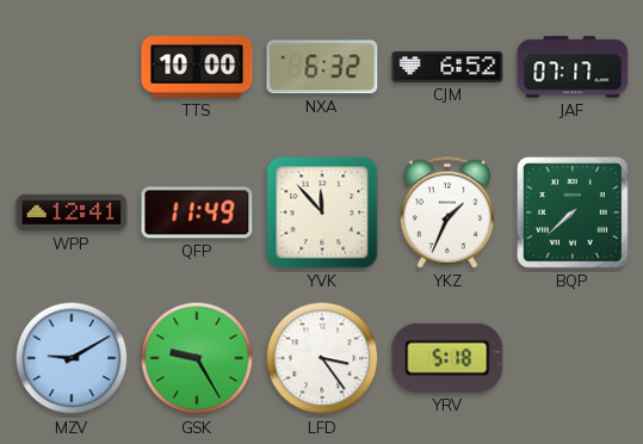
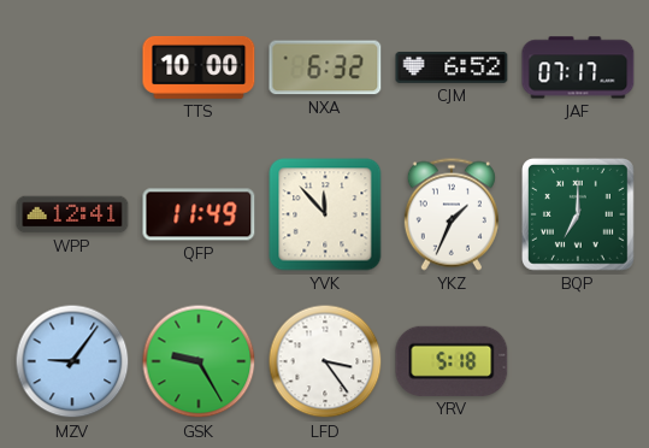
BQP: 7:38 -> 7:00
MZV: 9:10 -> 9:06
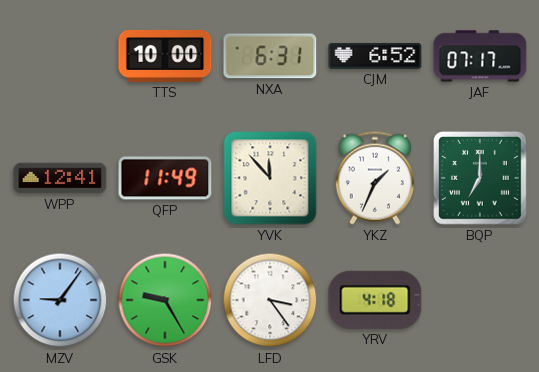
NXA: 6:32 -> 6:31
YRV: 5:18 -> 4:18
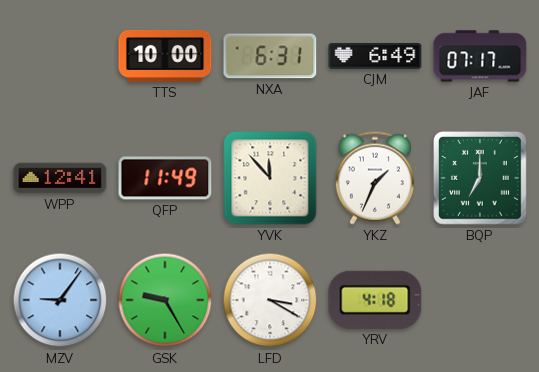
CJM: 6:52 -> 6:49
LFD: 3:24 -> 3:20
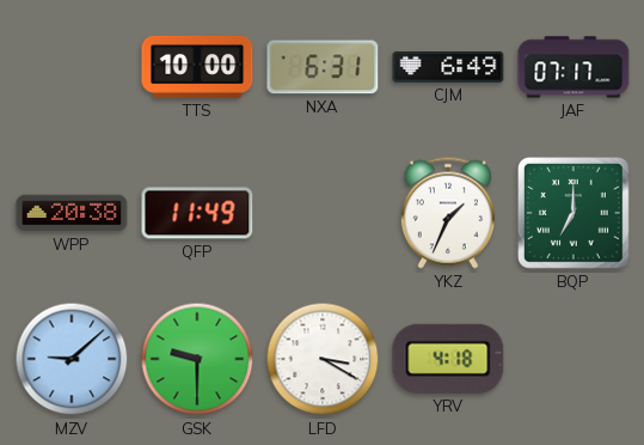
WPP: 12:41 -> 20:38
YVK: 11:53 -> none
MZV: 9:06 -> 9:08
GSK: 9:25 -> 9:30
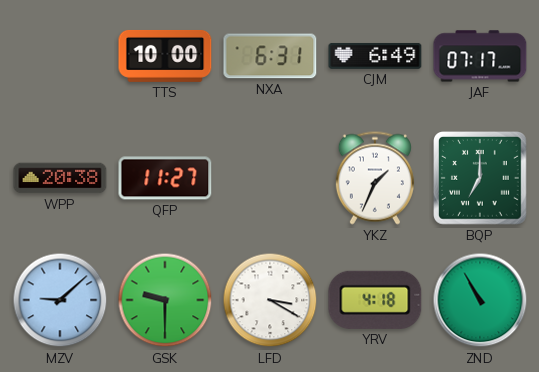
QFP: 11:49 -> 11:27
ZND: none -> 10:55
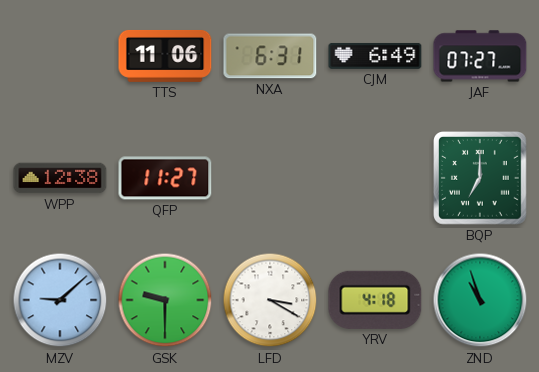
TTS: 10:00 -> 11:06
JAF: 07:17 -> 07:27
WPP: 20:38 -> 12:38
YKZ: 1:34 -> none
ZND: 10:55 -> 10:57
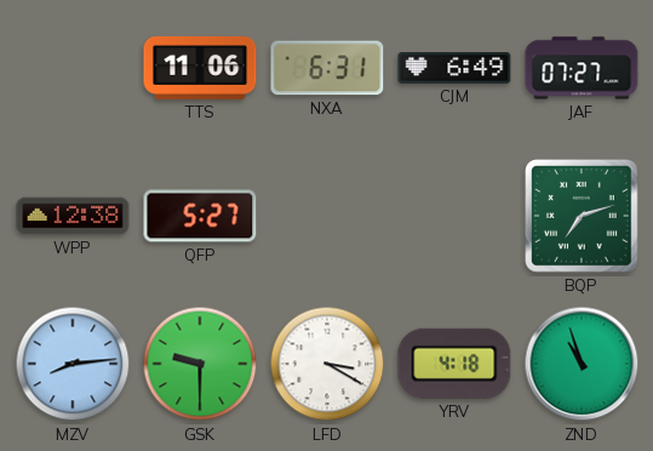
QFP: 11:27 -> 5:27
BQP: 7:00 -> 7:12
MZV: 9:08 -> 8:14
